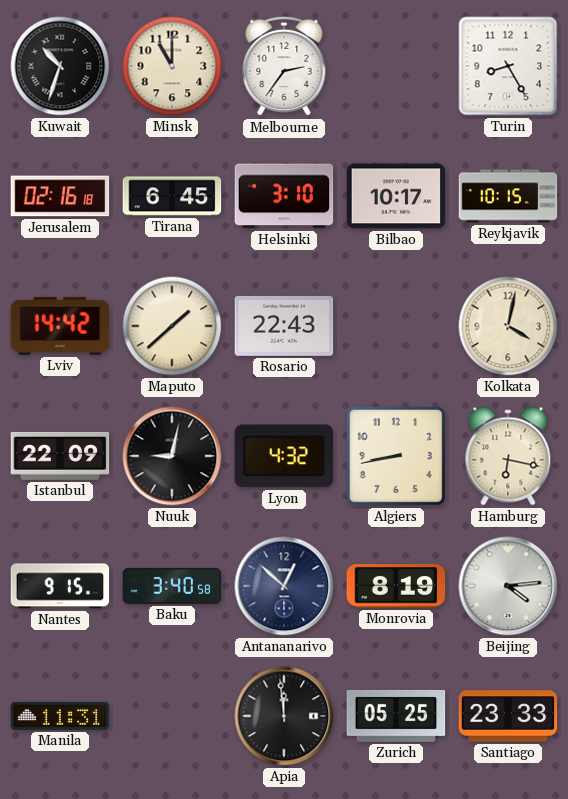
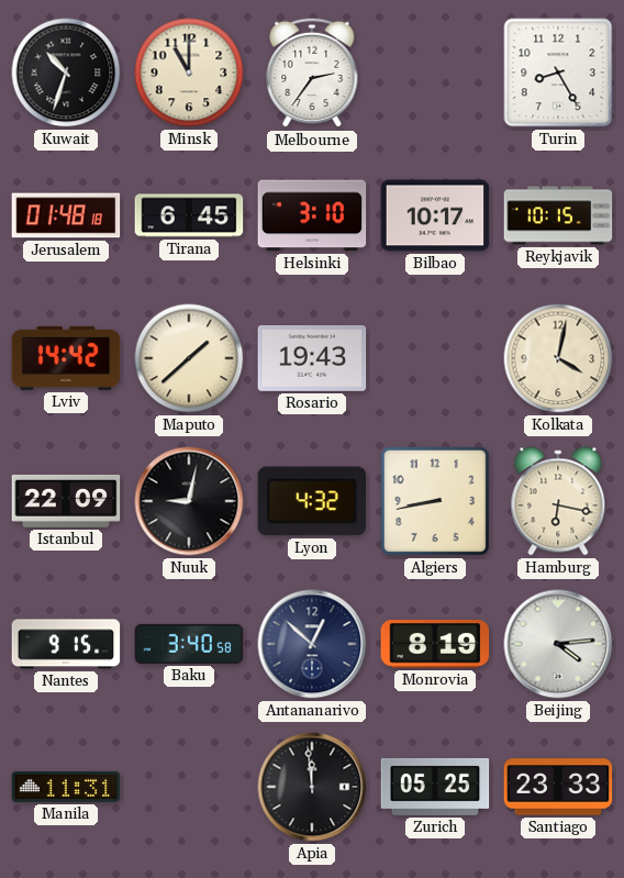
Jerusalem: 02:16 -> 01:48
Rosario: 22:43 -> 19:43
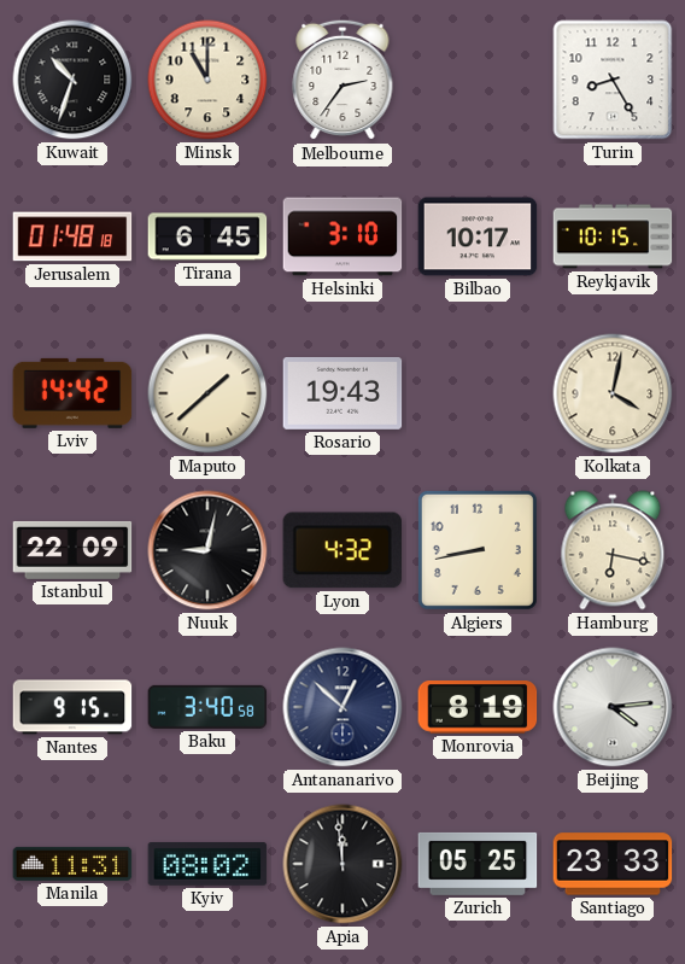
Kyiv: none -> 08:02
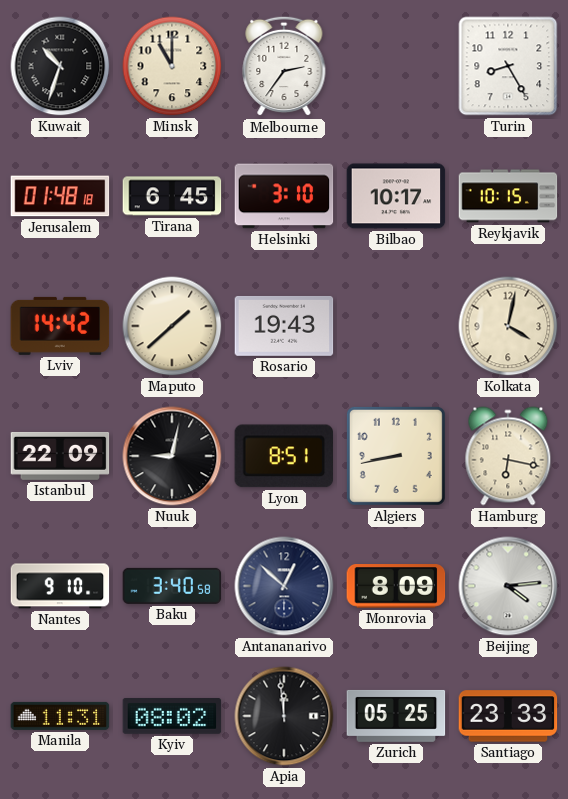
Lyon: 4:32 -> 8:51
Nantes: 9:15 -> 9:10
Monrovia: 8:19 -> 8:09
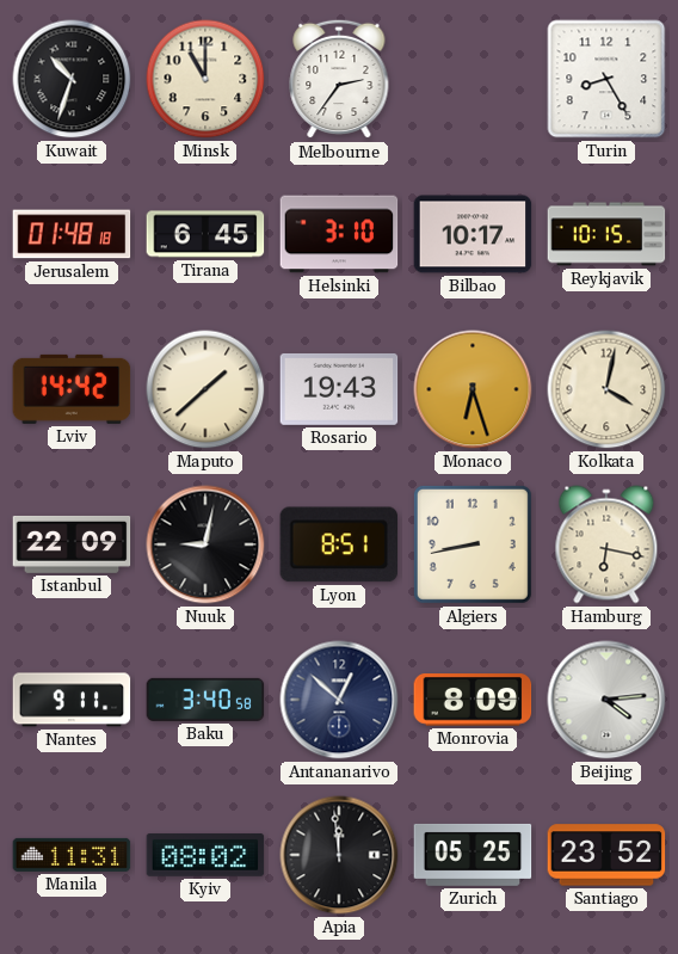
Monaco: none -> 6:27
Nantes: 9:10 -> 9:11
Santiago: 23:33 -> 23:52
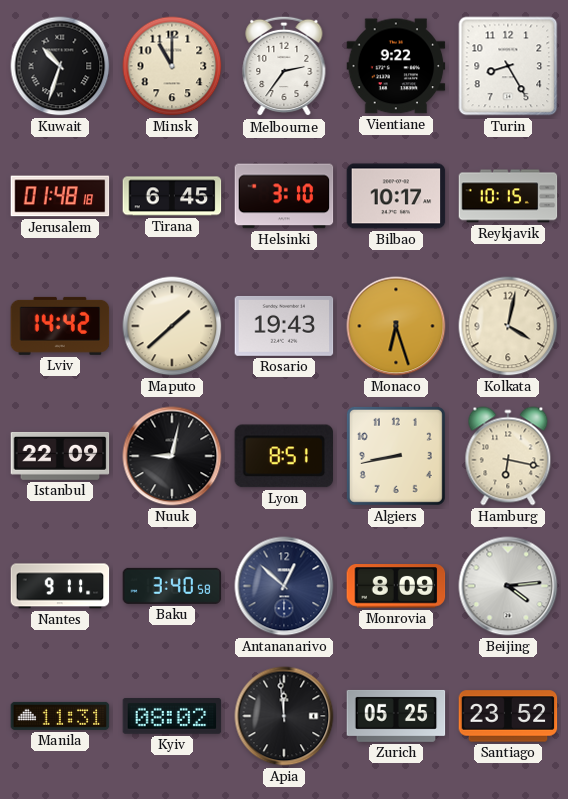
Vientiane: none -> 9:22
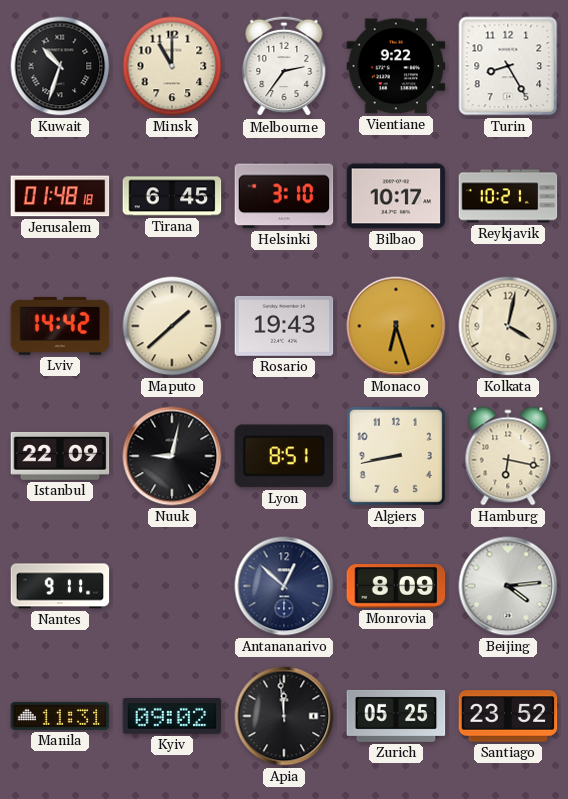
Reykjavik: 10:15 -> 10:21
Baku: 3:40 -> none
Kyiv: 08:02 -> 09:02
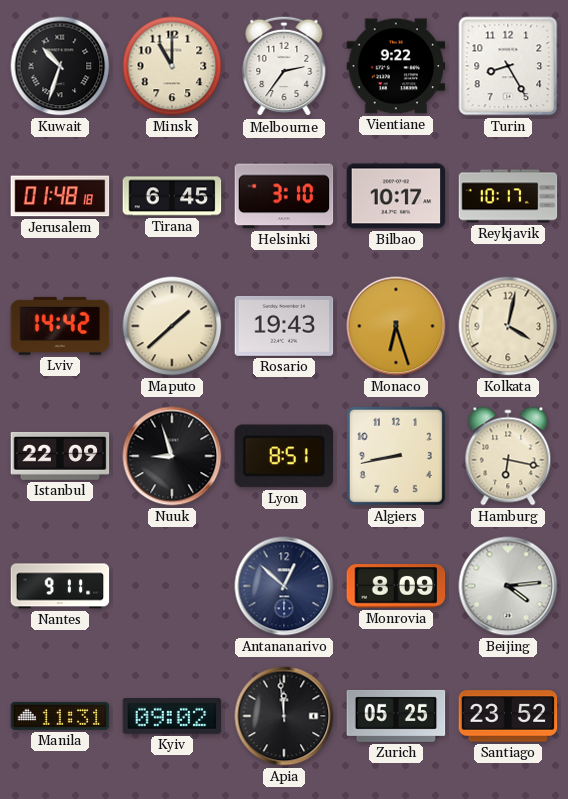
Reykjavik: 10:21 -> 10:17
Nuuk: 9:02 -> 8:57
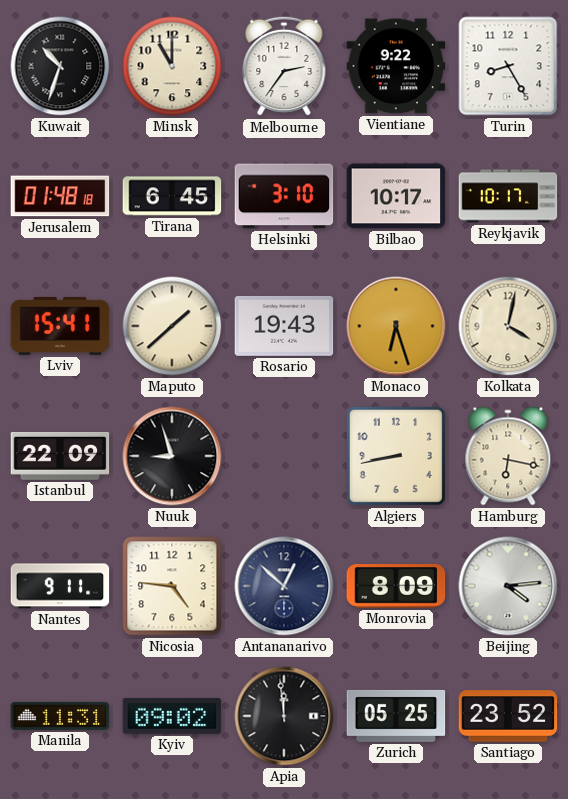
Lviv: 14:42 -> 15:41
Lyon: 8:51 -> none
Nicosia: none -> 4:46
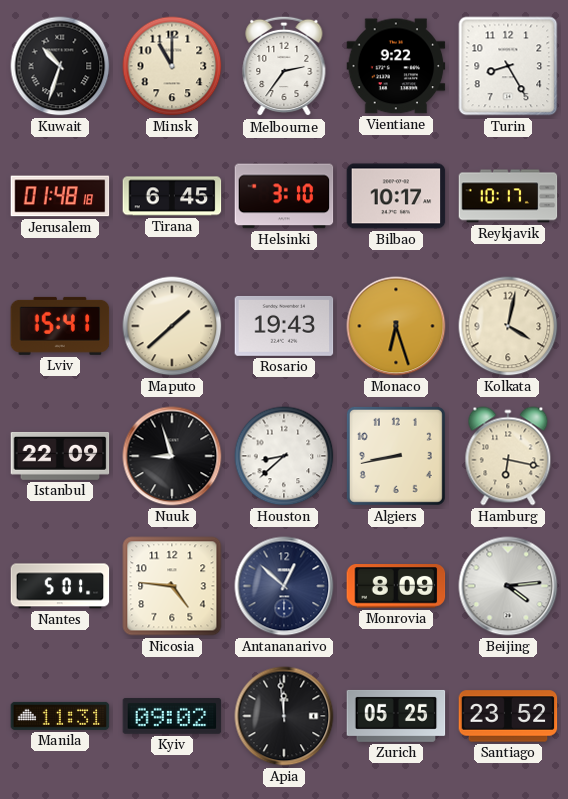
Houston: none -> 8:38
Nantes: 9:11 -> 5:01
